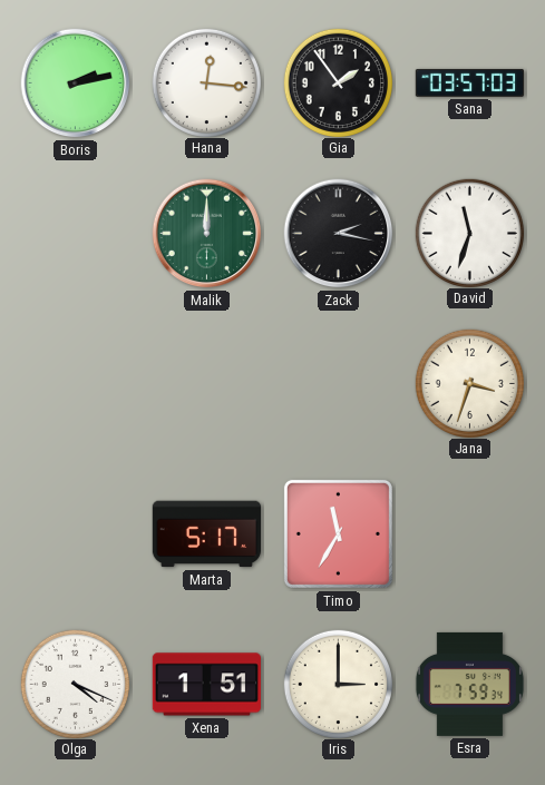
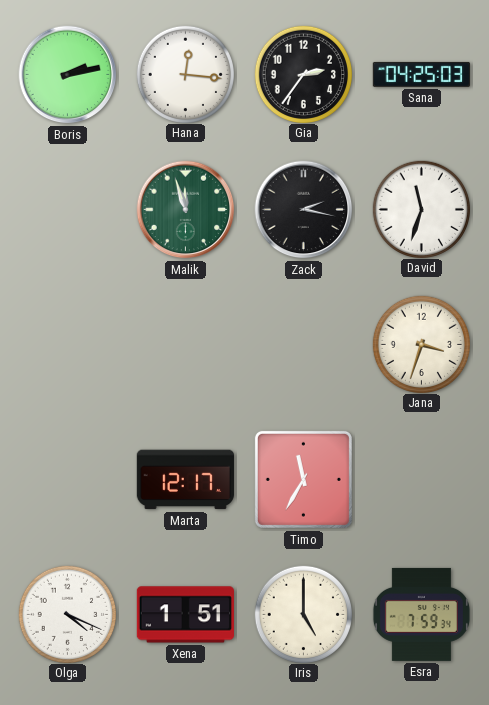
Gia: 1:54 -> 2:36
Sana: 03:57 -> 04:25
Malik: 12:00 -> 11:57
Marta: 5:17 -> 12:17
Iris: 3:00 -> 5:00
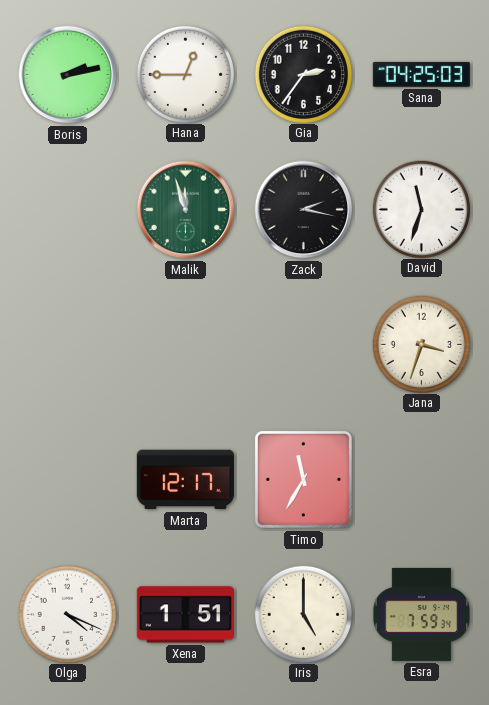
Hana: 12:16 -> 12:45
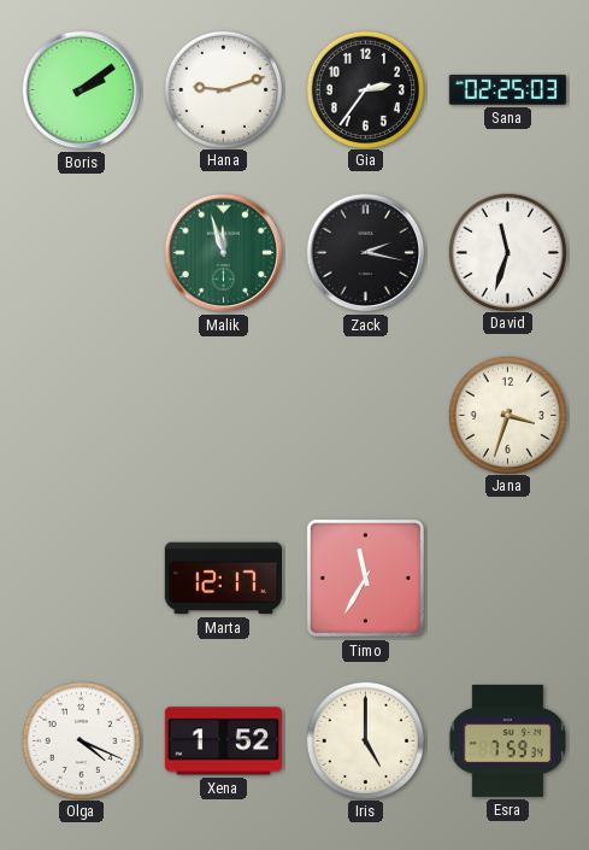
Boris: 2:13 -> 2:09
Hana: 12:45 -> 9:12
Sana: 04:25 -> 02:25
Xena: 1:51 -> 1:52
